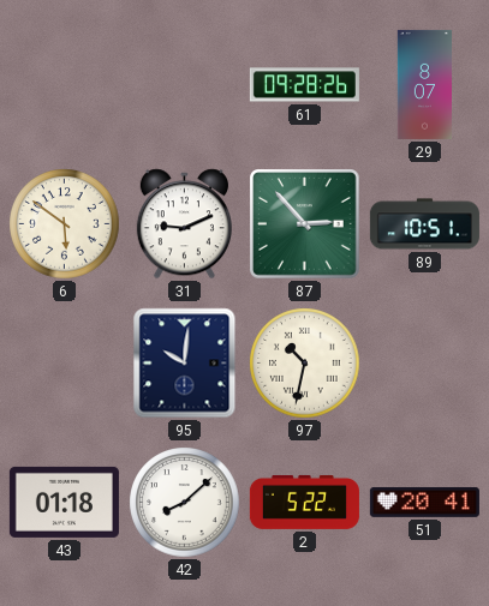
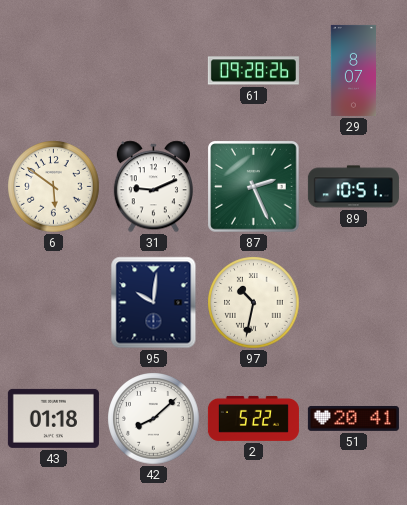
87: 2:53 -> 2:26
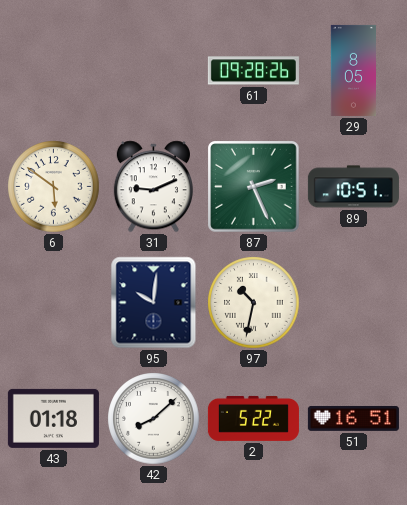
29: 8:07 -> 8:05
51: 20:41 -> 16:51
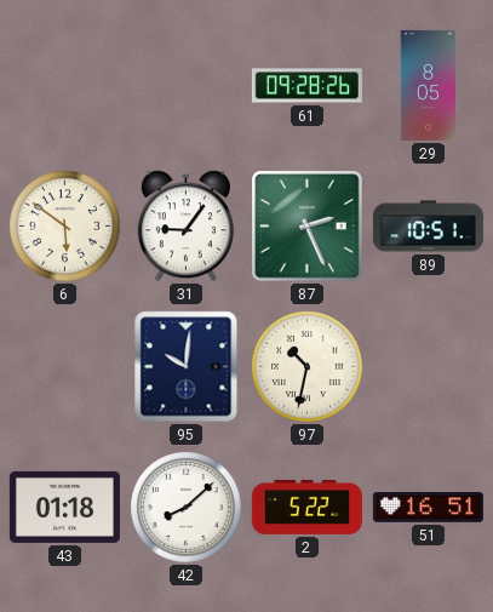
31: 9:11 -> 9:06
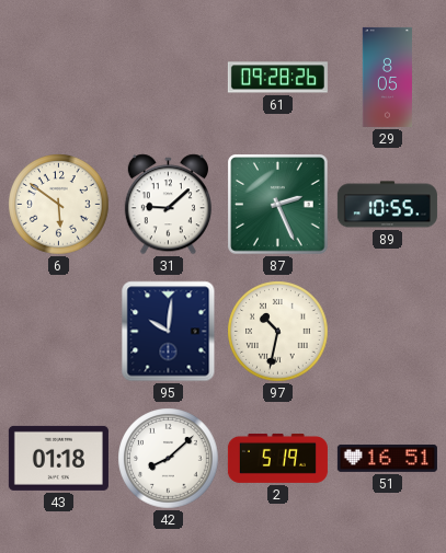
31: 9:06 -> 9:08
89: 10:51 -> 10:55
2: 5:22 -> 5:19
